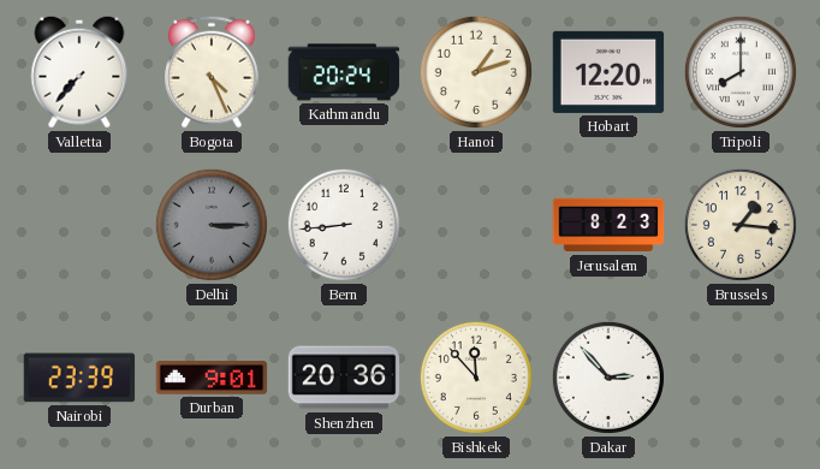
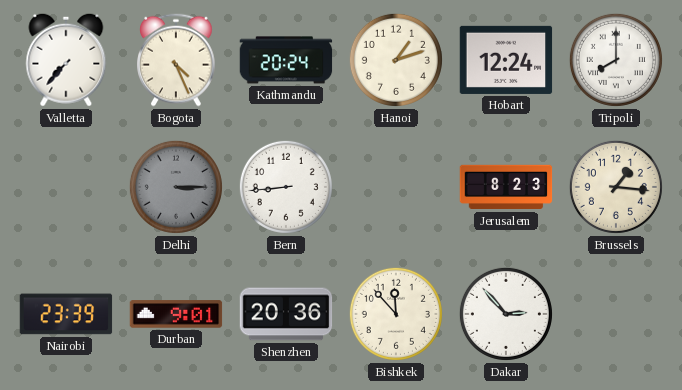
Hobart: 12:20 -> 12:24
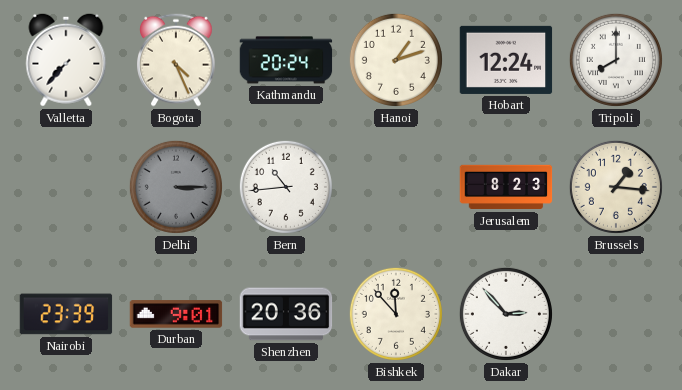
Bern: 8:44 -> 10:44
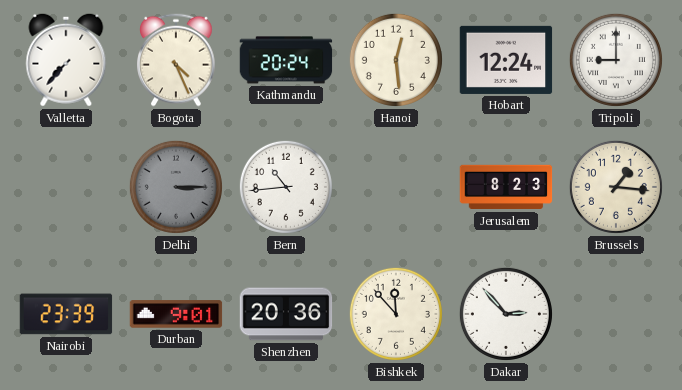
Hanoi: 1:12 -> 12:29
Tripoli: 8:00 -> 9:00
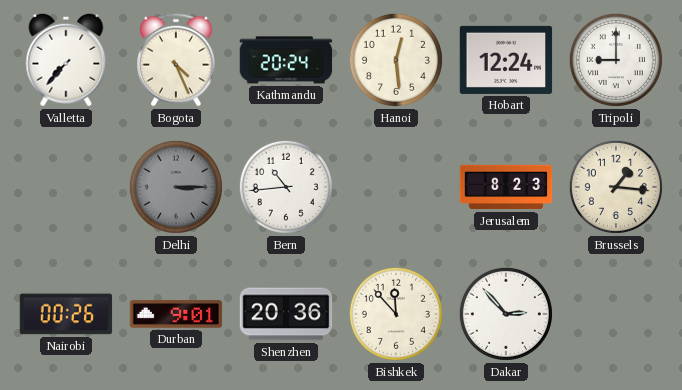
Nairobi: 23:39 -> 00:26
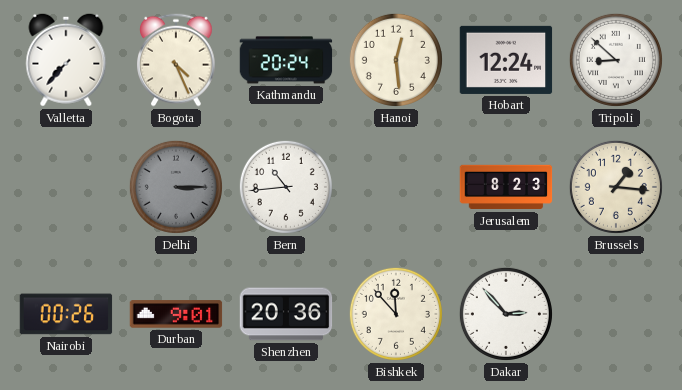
Tripoli: 9:00 -> 8:52
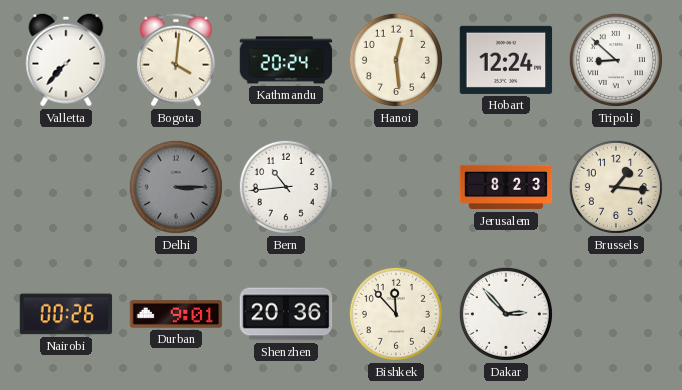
Bogota: 4:26 -> 4:01
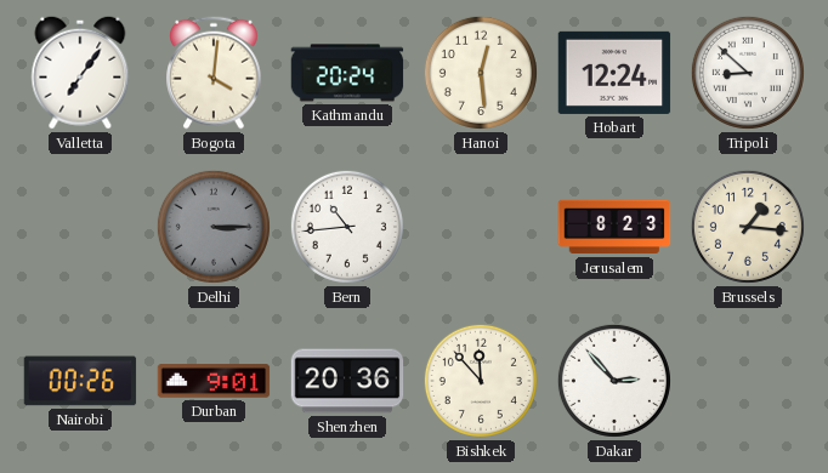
Valletta: 7:37 -> 7:06
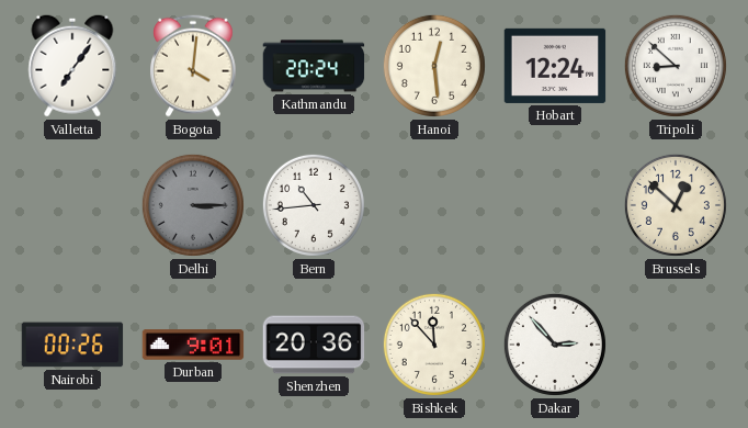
Jerusalem: 8:23 -> none
Brussels: 1:16 -> 12:52
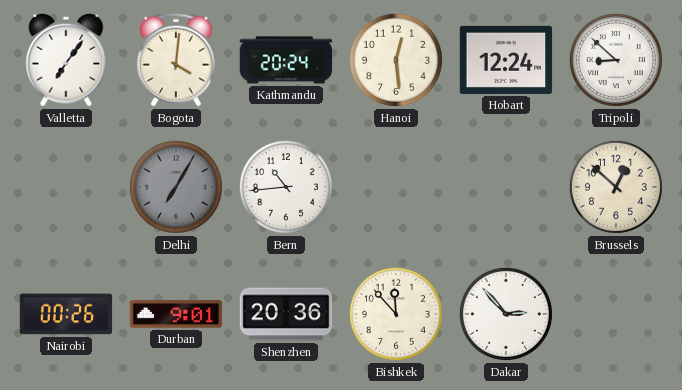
Delhi: 3:15 -> 7:05
